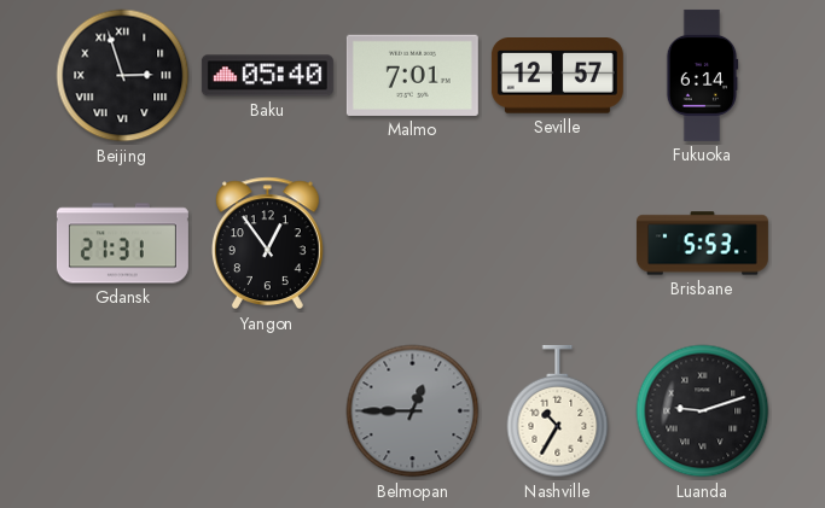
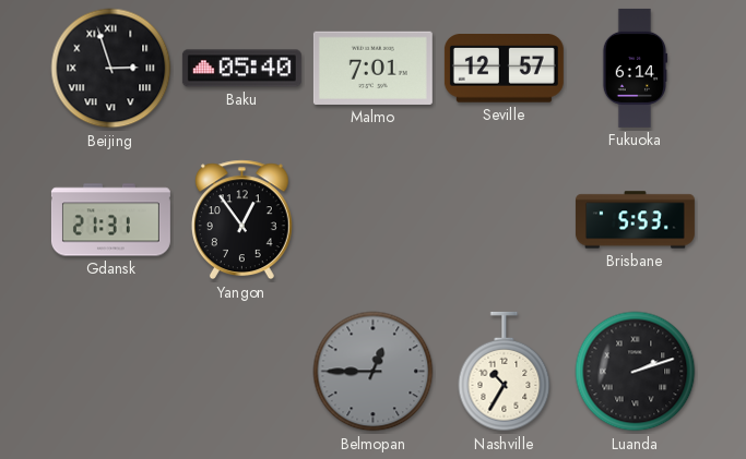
Luanda: 9:12 -> 2:12
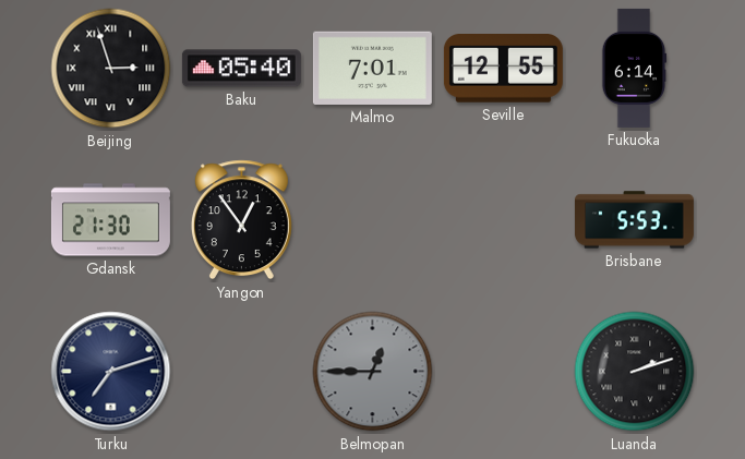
Seville: 12:57 -> 12:55
Gdansk: 21:31 -> 21:30
Turku: none -> 7:12
Nashville: 10:35 -> none
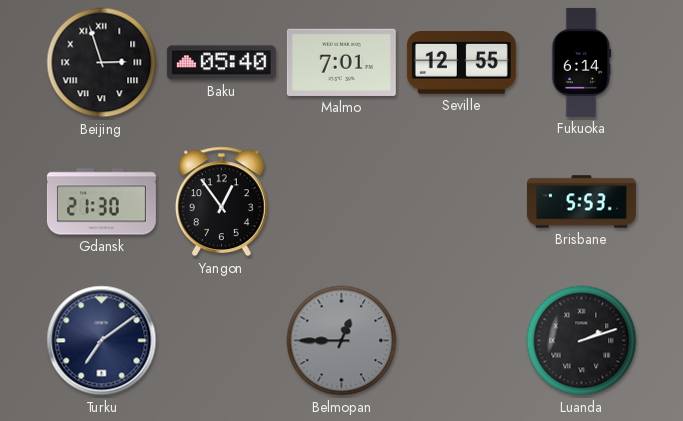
Turku: 7:12 -> 7:09
